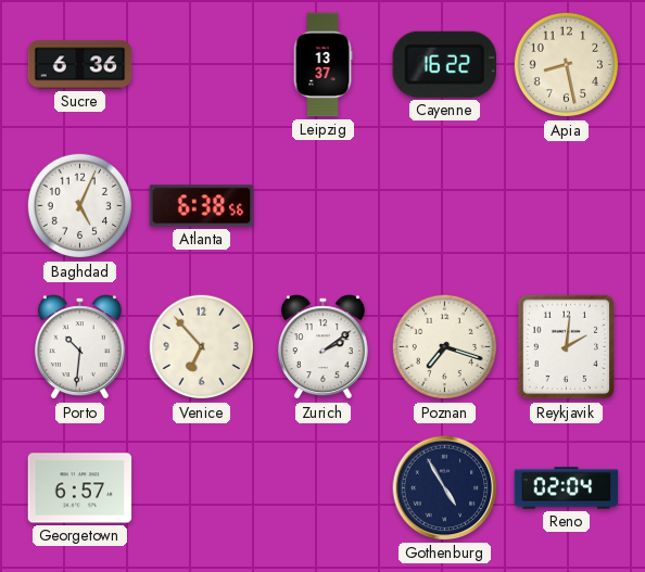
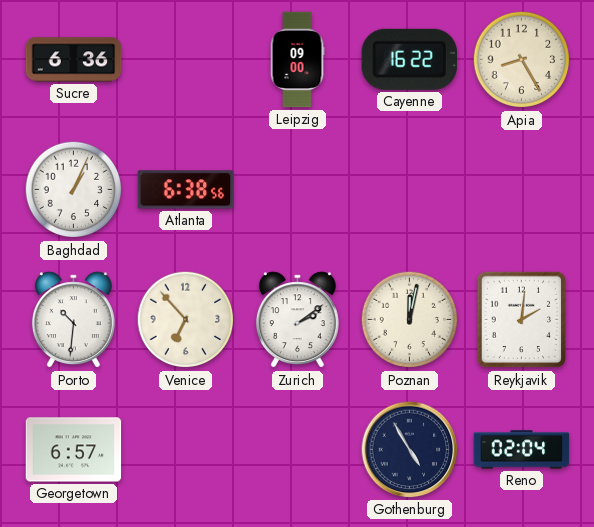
Leipzig: 13:37 -> 09:00
Apia: 8:28 -> 8:25
Baghdad: 5:04 -> 1:04
Poznan: 7:18 -> 12:02
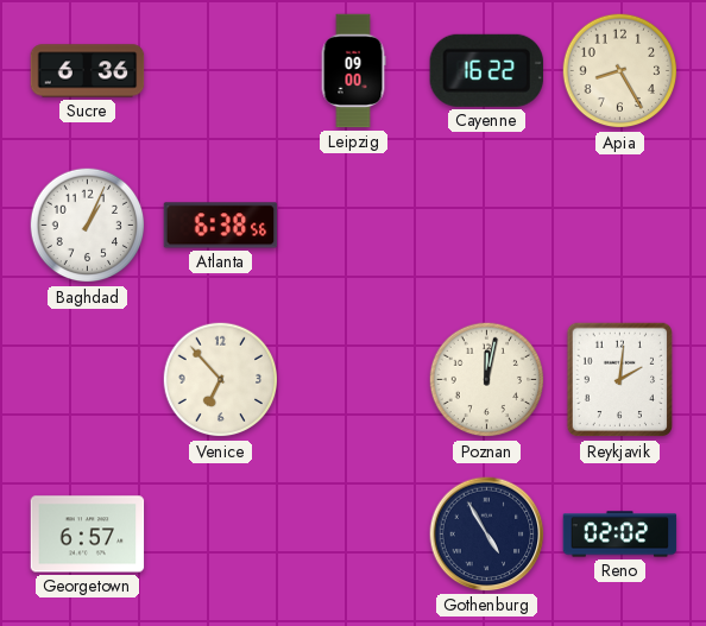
Porto: 10:31 -> none
Zurich: 2:09 -> none
Reno: 02:04 -> 02:02
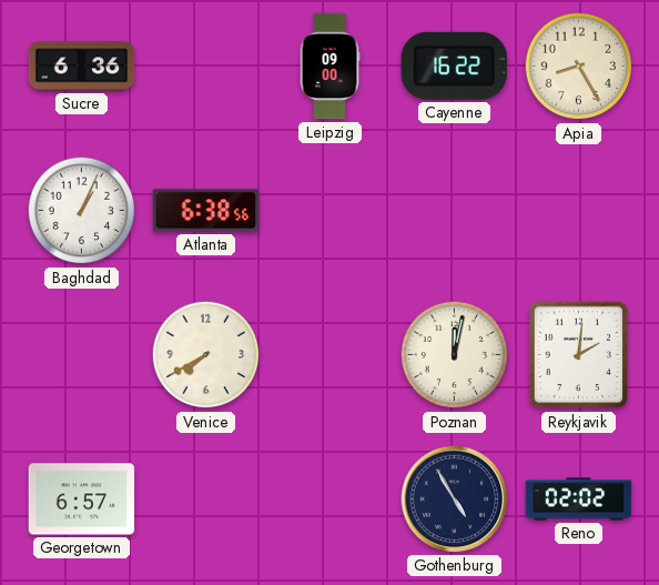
Venice: 6:53 -> 7:40
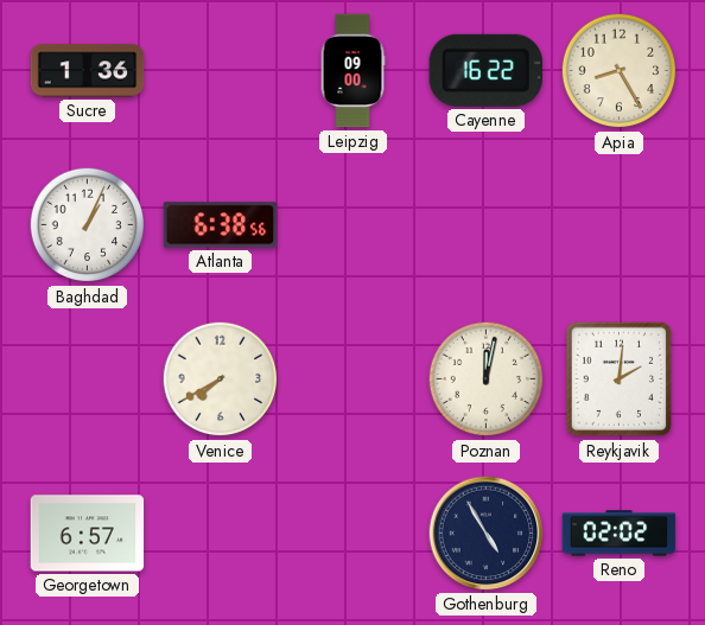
Sucre: 6:36 -> 1:36
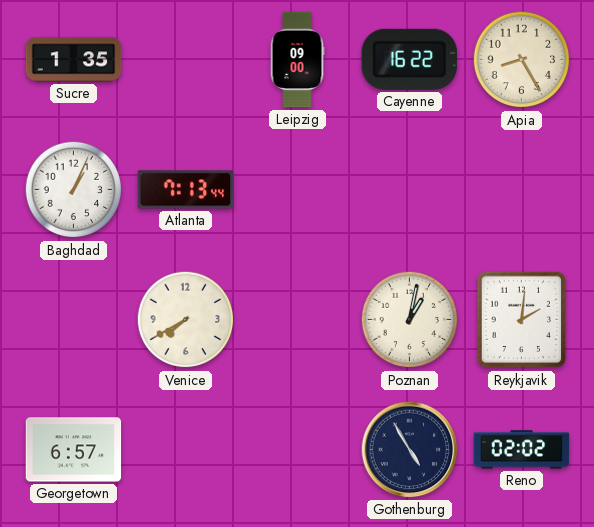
Sucre: 1:36 -> 1:35
Atlanta: 6:38 -> 7:13
Poznan: 12:02 -> 1:02
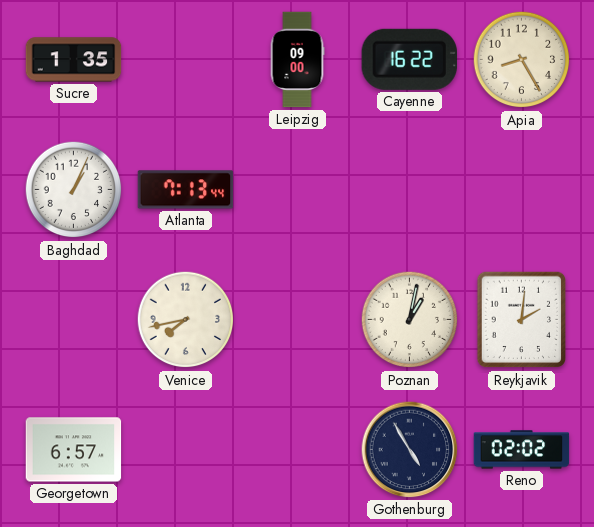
Venice: 7:40 -> 7:43
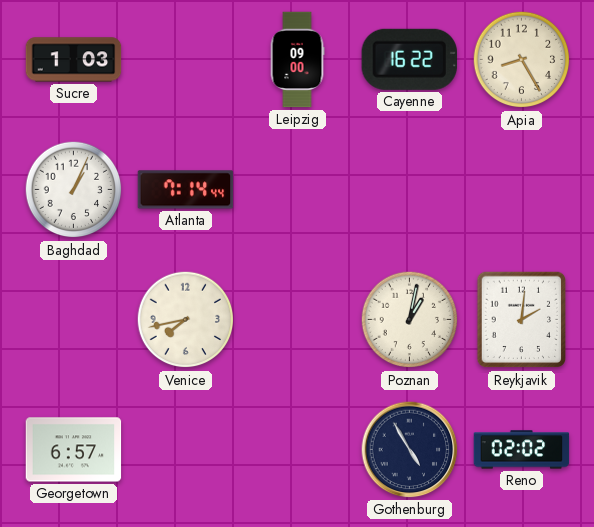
Sucre: 1:35 -> 1:03
Atlanta: 7:13 -> 7:14
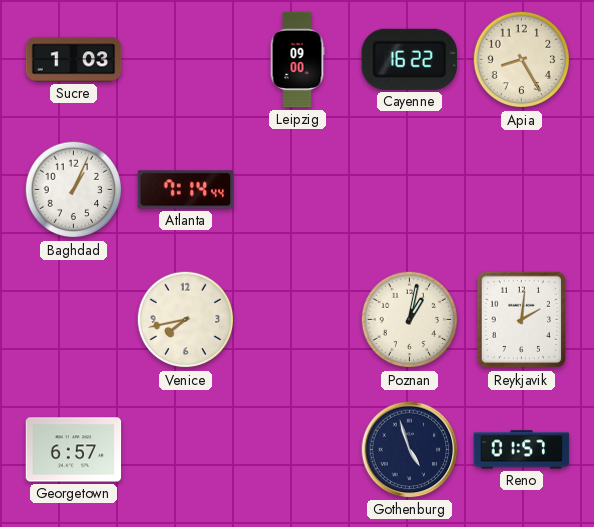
Gothenburg: 4:55 -> 4:57
Reno: 02:02 -> 01:57
